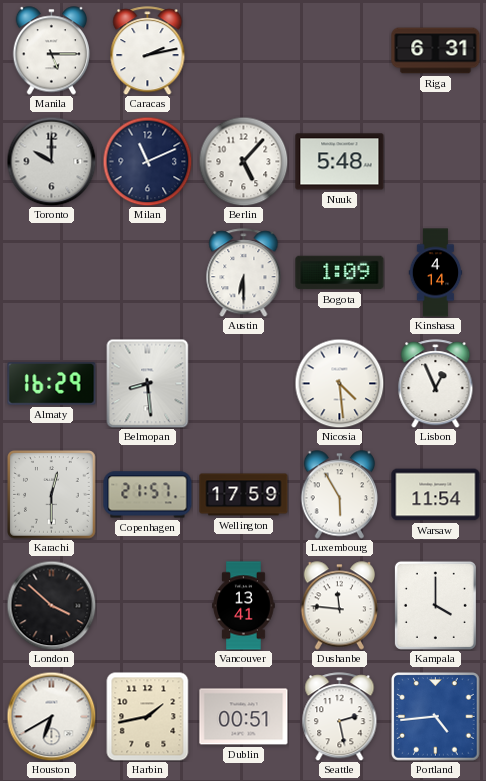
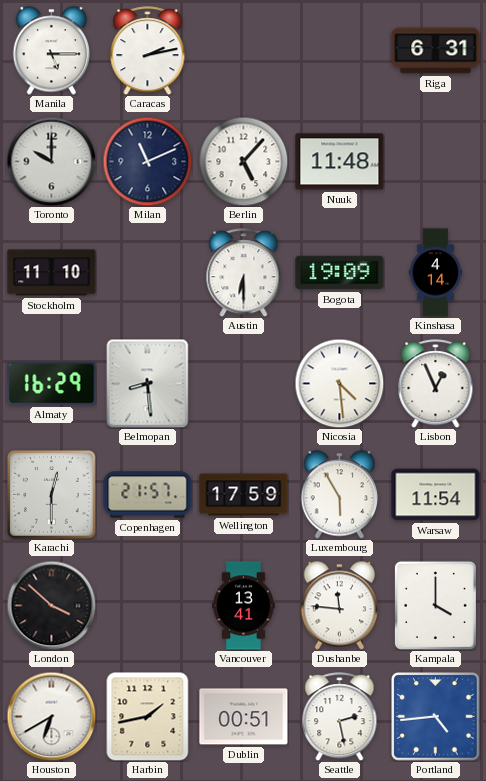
Nuuk: 5:48 -> 11:48
Stockholm: none -> 11:10
Bogota: 1:09 -> 19:09
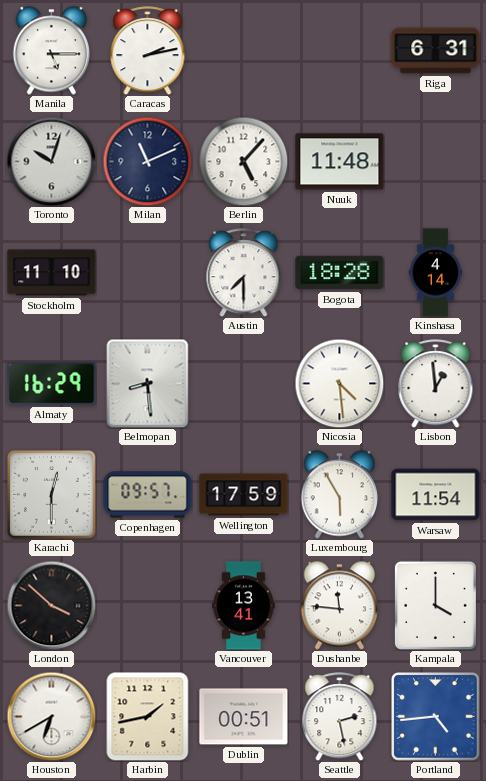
Toronto: 10:00 -> 10:03
Austin: 6:30 -> 7:30
Bogota: 19:09 -> 18:28
Lisbon: 12:56 -> 12:59
Copenhagen: 21:57 -> 09:57
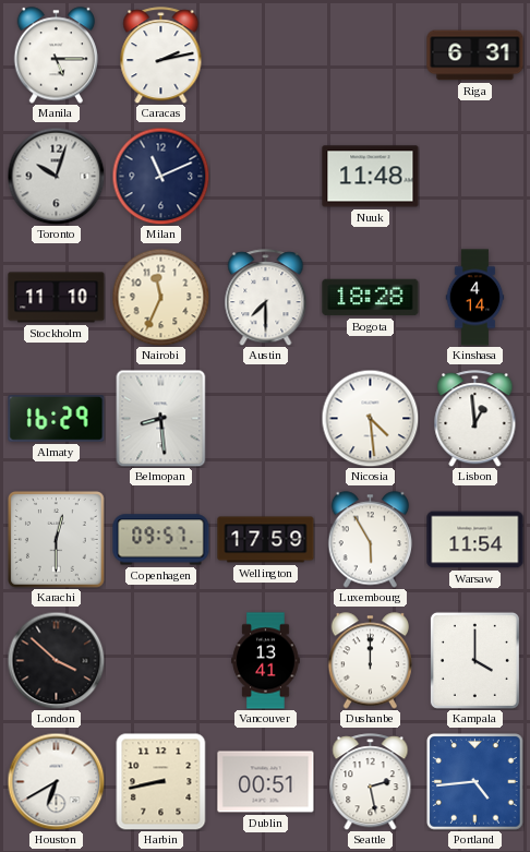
Berlin: 5:07 -> none
Nairobi: none -> 11:34
Dushanbe: 11:46 -> 12:00
Harbin: 1:43 -> 8:43
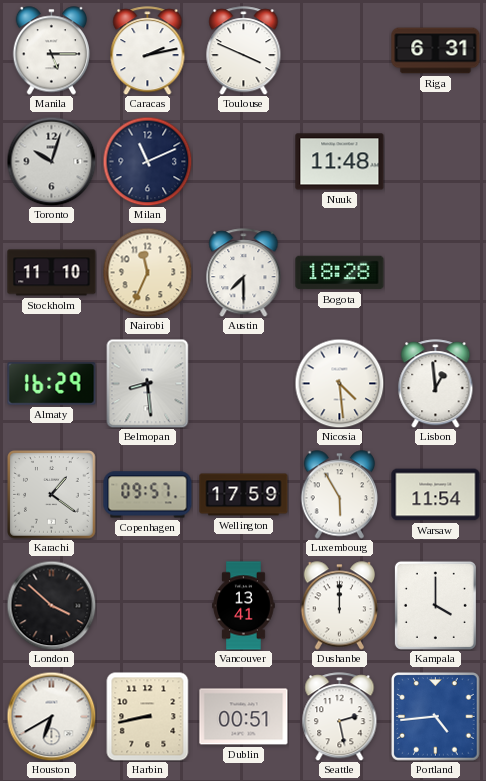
Toulouse: none -> 3:49
Kinshasa: 4:14 -> none
Karachi: 12:30 -> 1:21
